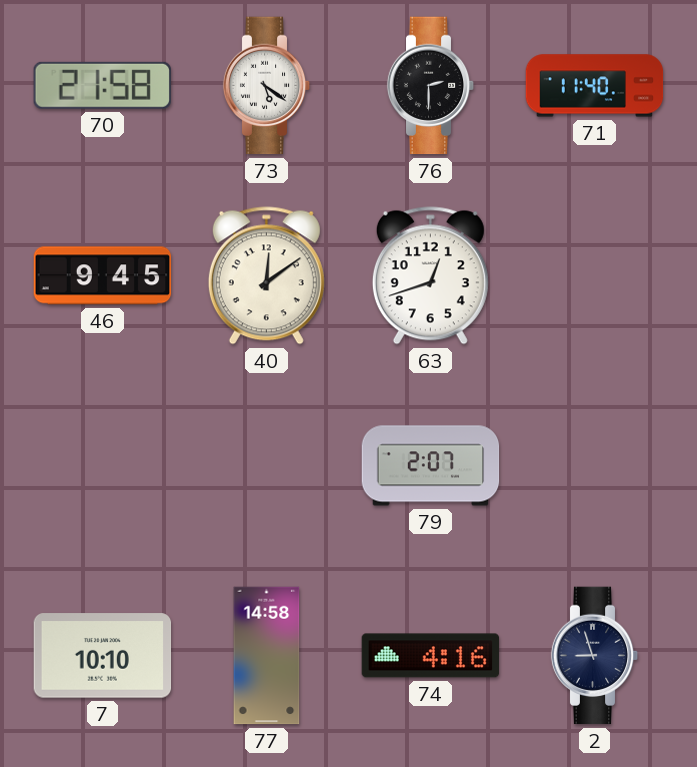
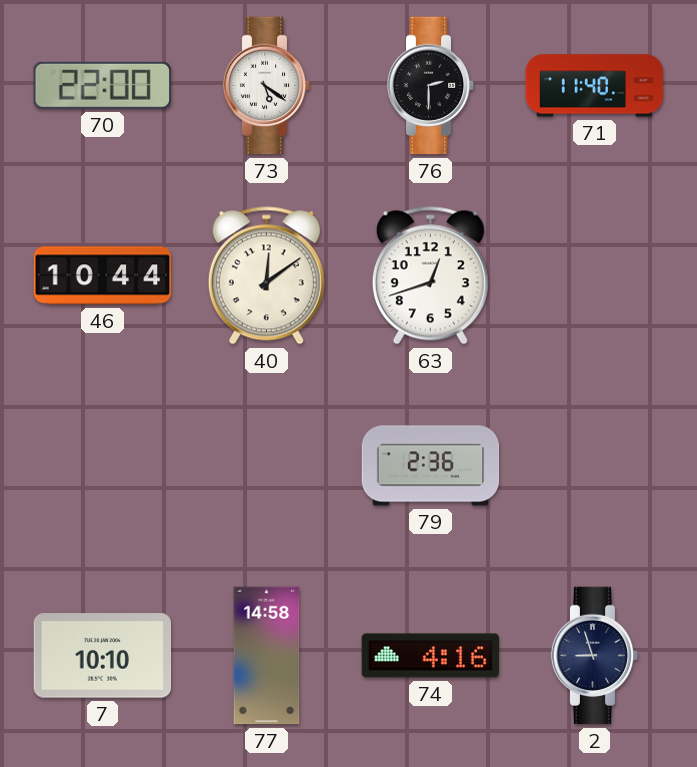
70: 21:58 -> 22:00
46: 9:45 -> 10:44
79: 2:07 -> 2:36
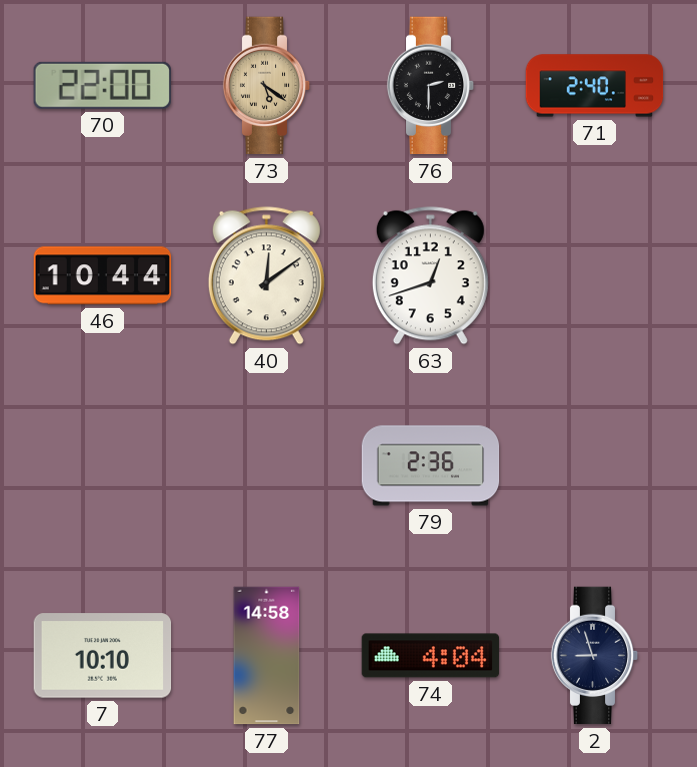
73 dial: white -> champagne
71: 11:40 -> 2:40
74: 4:16 -> 4:04
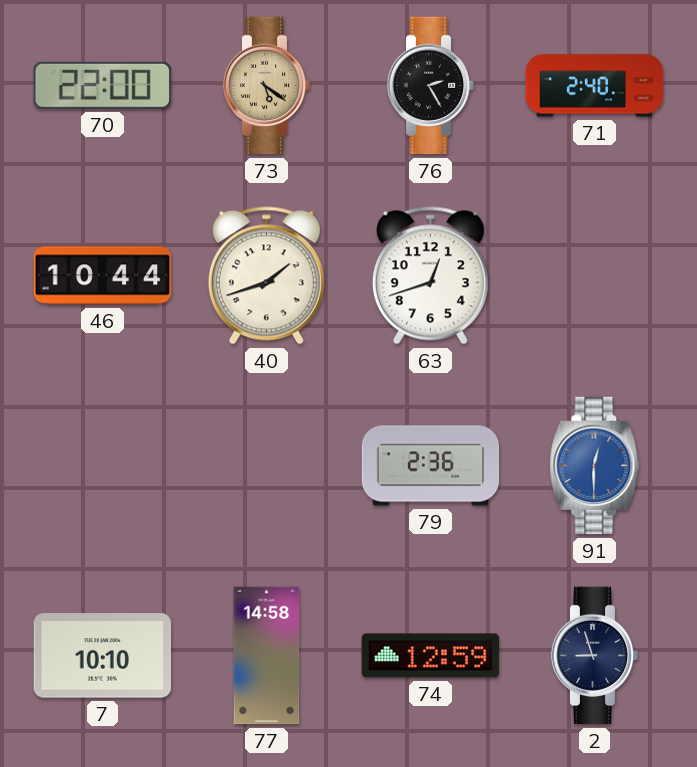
76: 2:30 -> 2:25
40: 12:09 -> 1:42
91: none -> 12:30
74: 4:04 -> 12:59
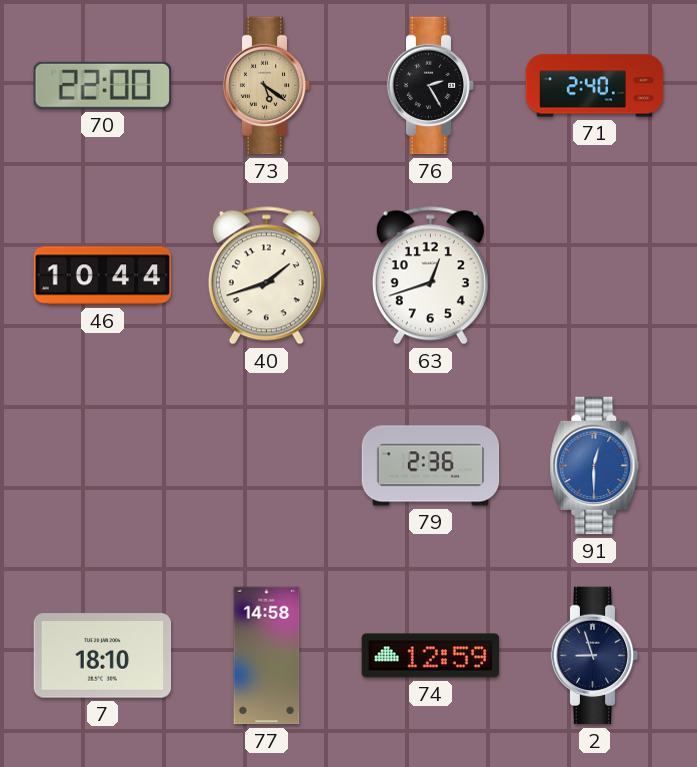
7: 10:10 -> 18:10
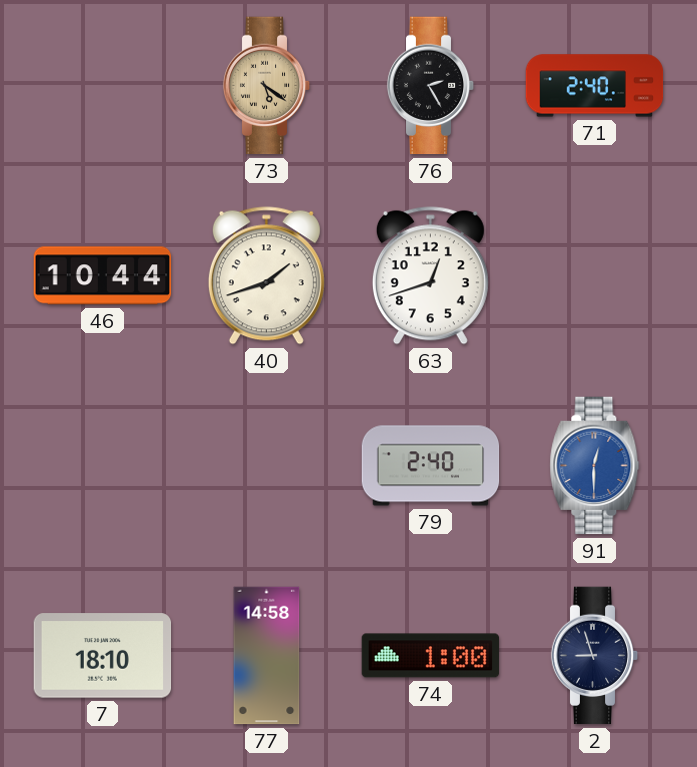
70: 22:00 -> none
79: 2:36 -> 2:40
74: 12:59 -> 1:00
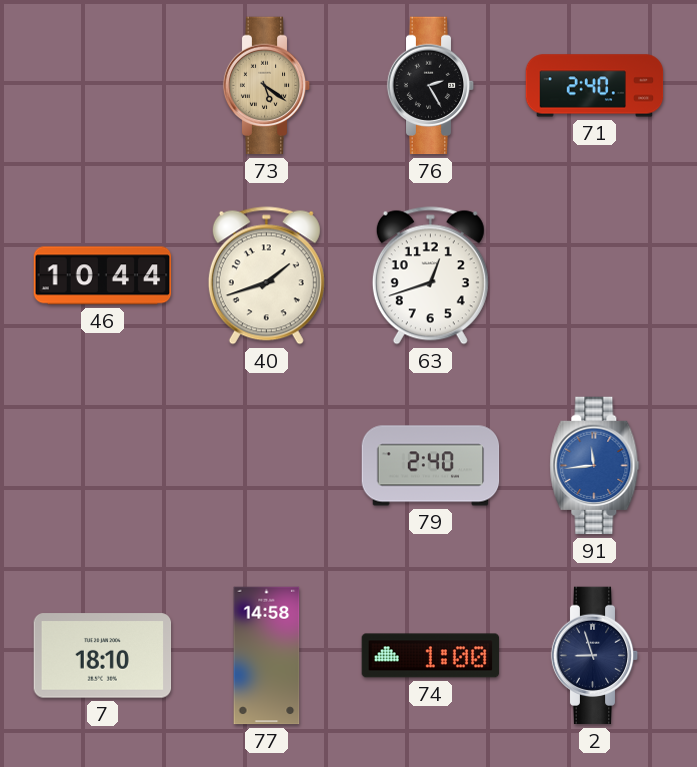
91: 12:30 -> 11:44
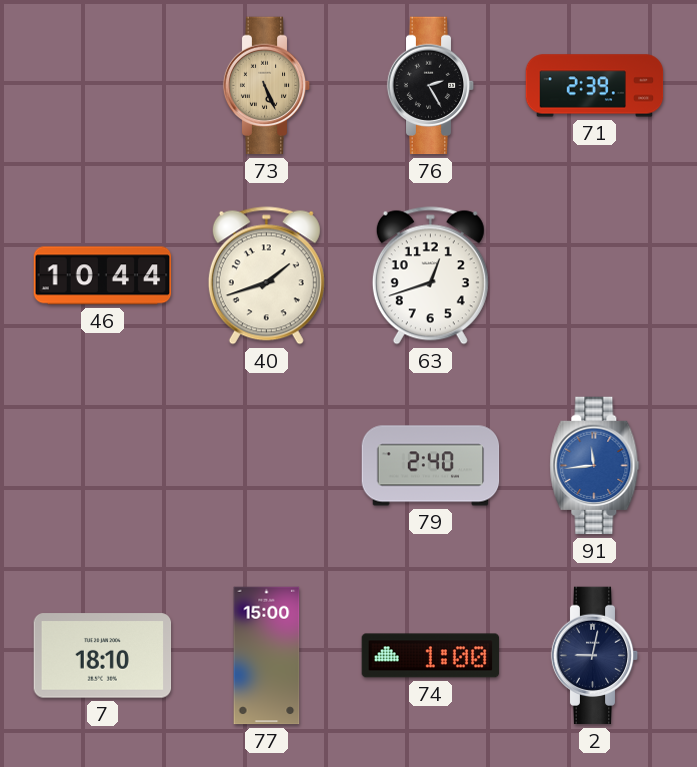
73: 5:21 -> 5:26
71: 2:40 -> 2:39
77: 14:58 -> 15:00
2: 8:57 -> 9:02
